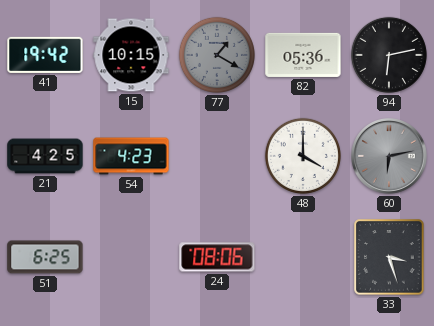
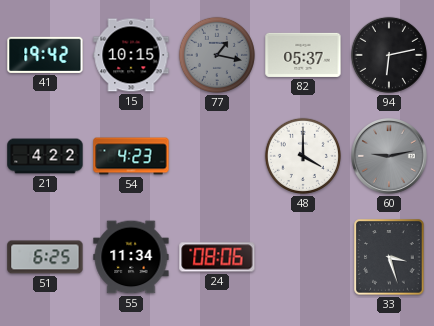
77: 1:20 -> 1:17
82: 05:36 -> 05:37
21: 4:25 -> 4:22
60: 6:13 -> 9:13
55: none -> 11:34
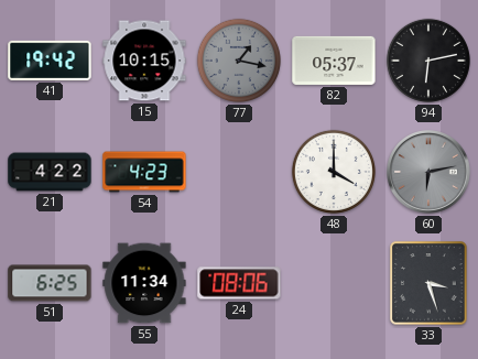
60: 9:13 -> 6:13
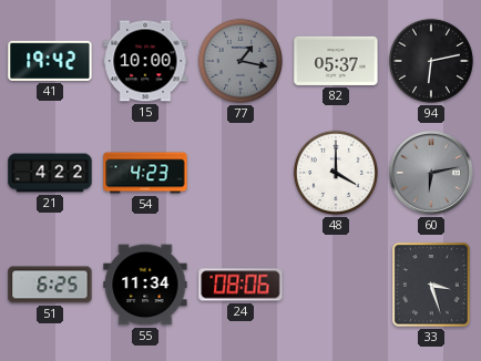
15: 10:15 -> 10:00
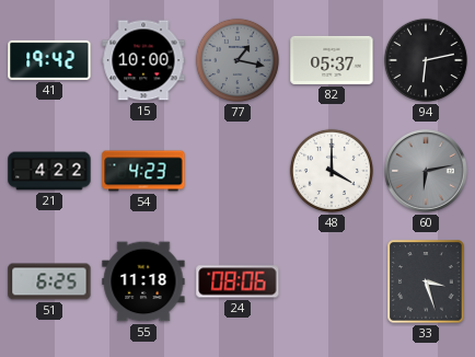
55: 11:34 -> 11:18
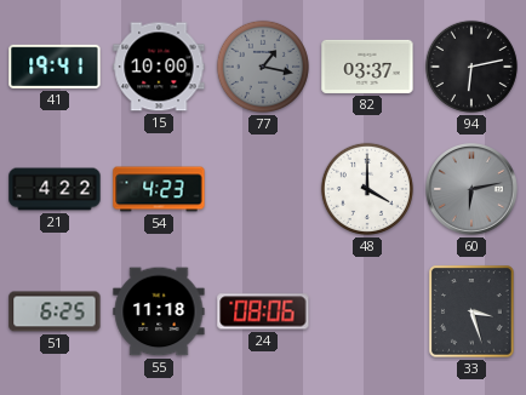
41: 19:42 -> 19:41
82: 05:37 -> 03:37
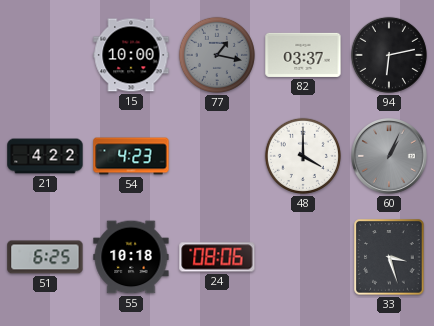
41: 19:41 -> none
60: 6:13 -> 1:04
55: 11:18 -> 10:18
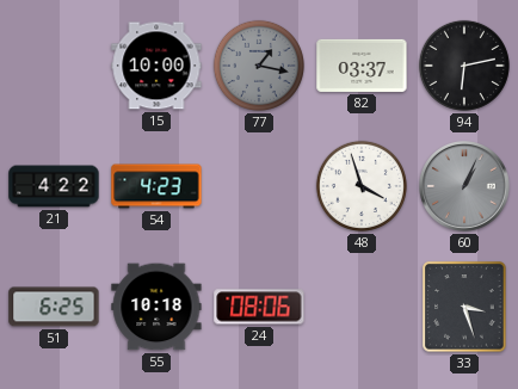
48: 4:00 -> 3:57
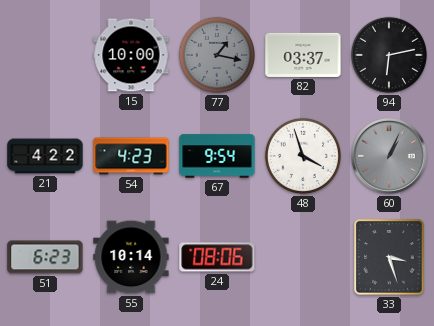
67: none -> 9:54
51: 6:25 -> 6:23
55: 10:18 -> 10:14
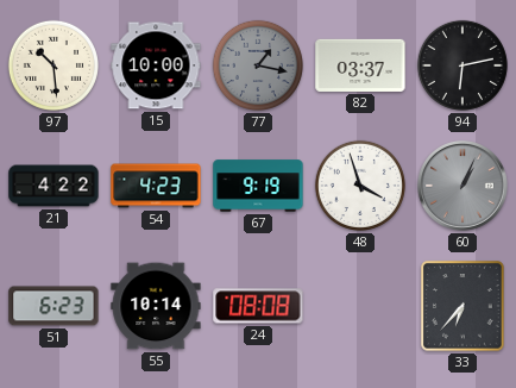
97: none -> 10:29
67: 9:54 -> 9:19
24: 08:06 -> 08:08
33: 3:27 -> 6:37
